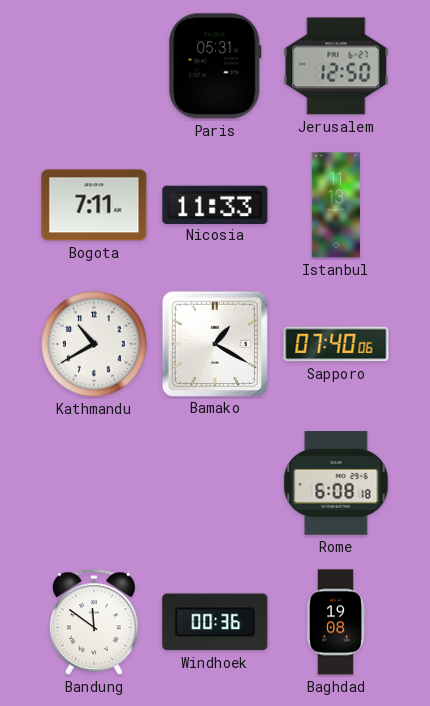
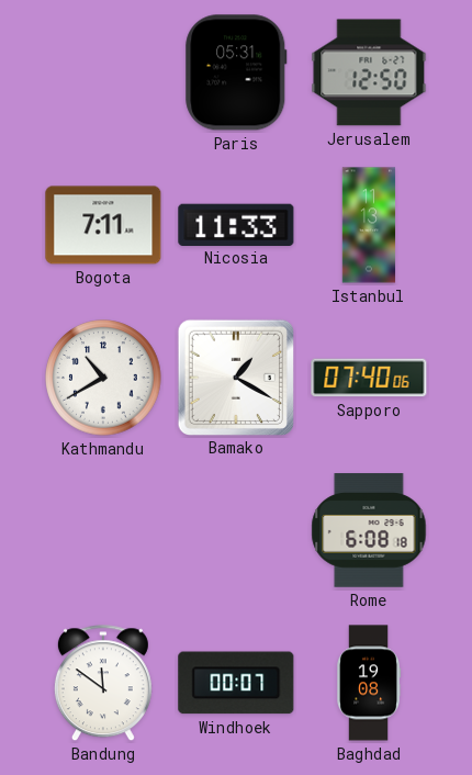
Windhoek: 00:36 -> 00:07
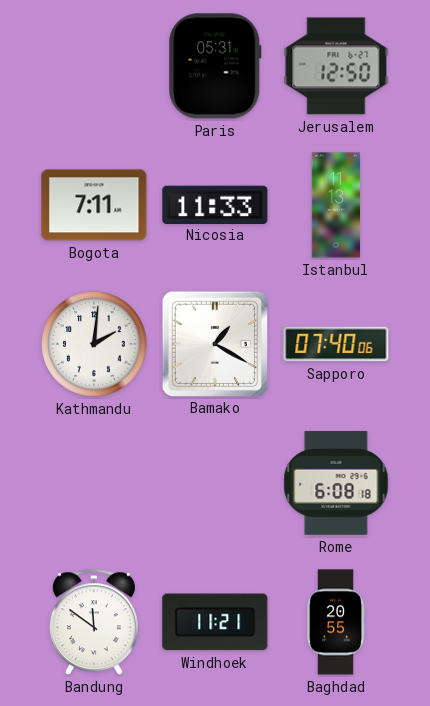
Kathmandu: 10:40 -> 2:01
Windhoek: 00:07 -> 11:21
Baghdad: 19:08 -> 20:55
